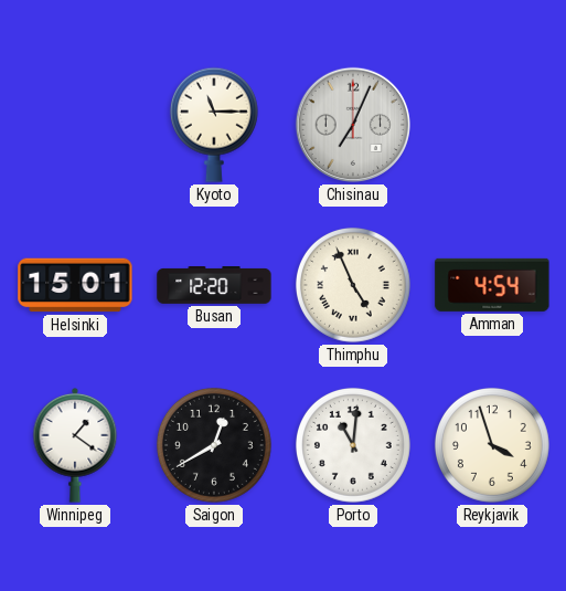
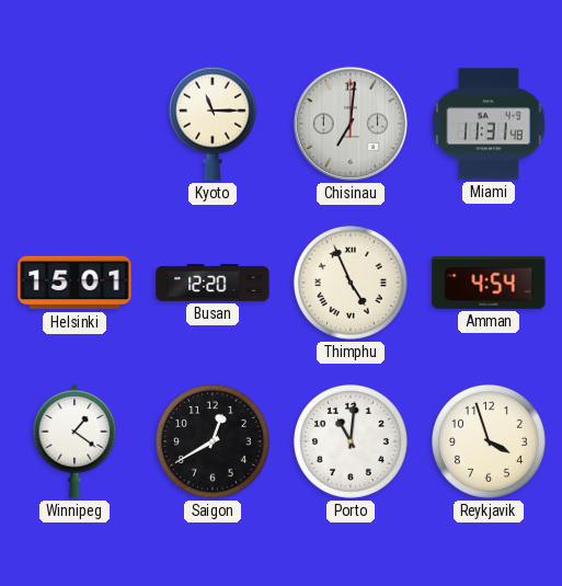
Chisinau: 7:04 -> 7:01
Miami: none -> 11:31
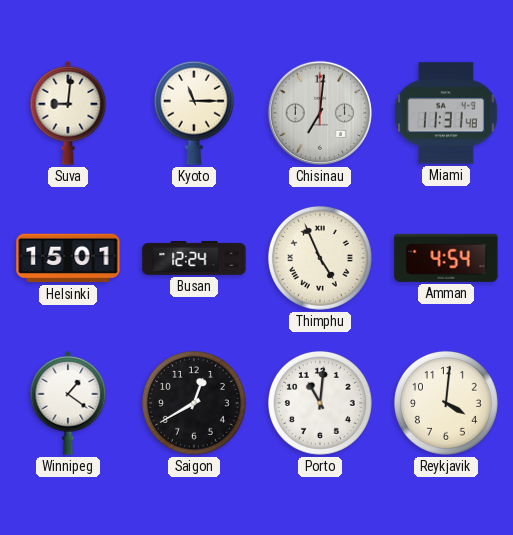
Suva: none -> 9:01
Busan: 12:20 -> 12:24
Reykjavik: 3:57 -> 4:01
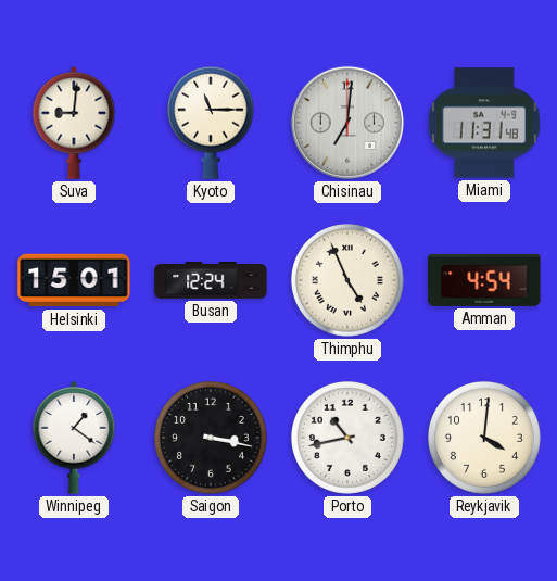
Saigon: 12:40 -> 3:17
Porto: 11:01 -> 10:43
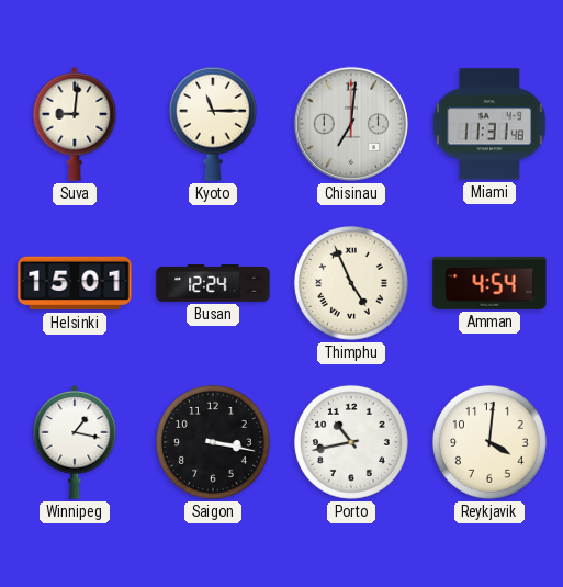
Winnipeg: 1:21 -> 1:17
